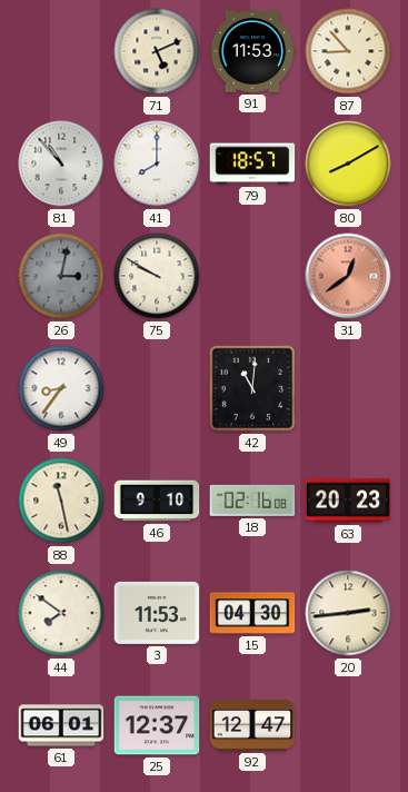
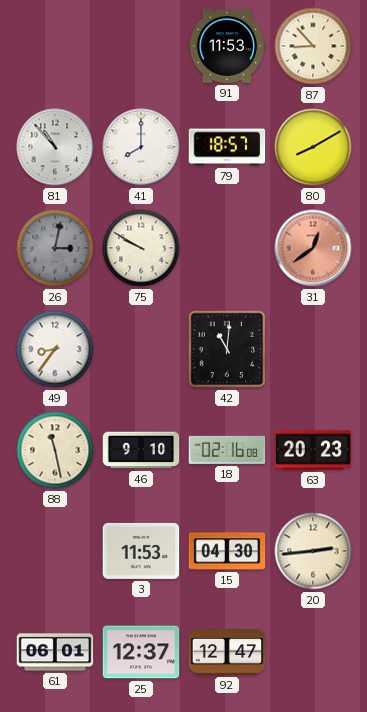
71: 5:11 -> none
44: 7:51 -> none
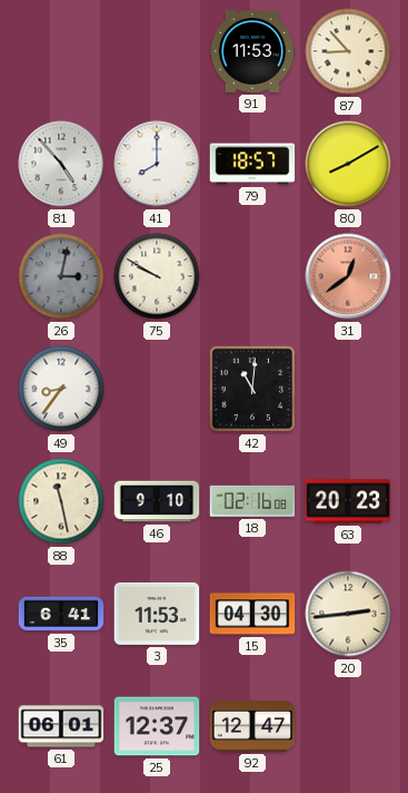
81: 10:53 -> 4:53
35: none -> 6:41
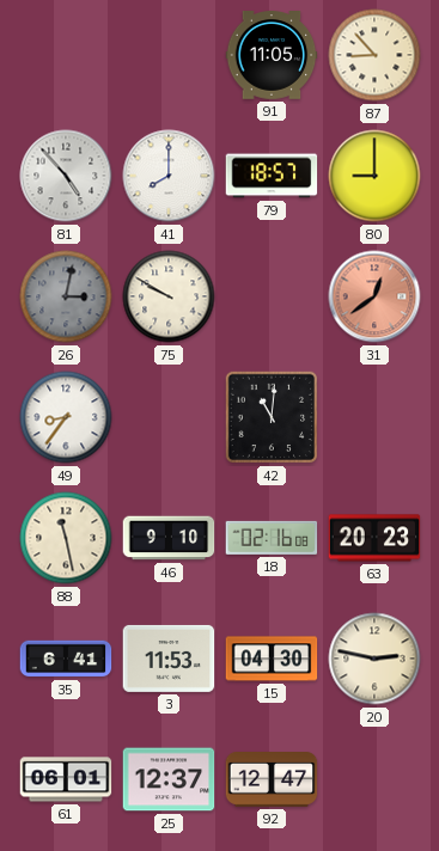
91: 11:53 -> 11:05
80: 8:10 -> 9:00
20: 2:44 -> 2:47
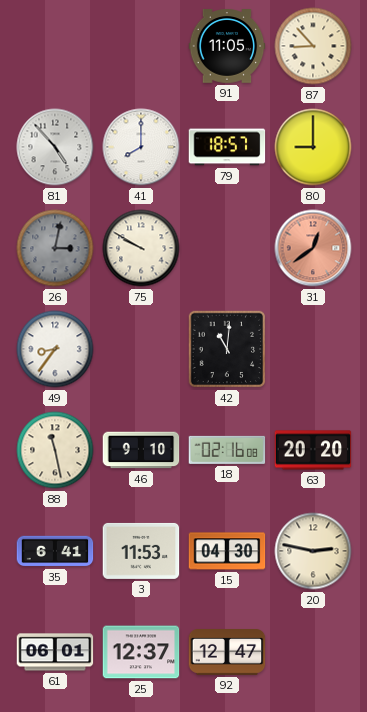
63: 20:23 -> 20:20
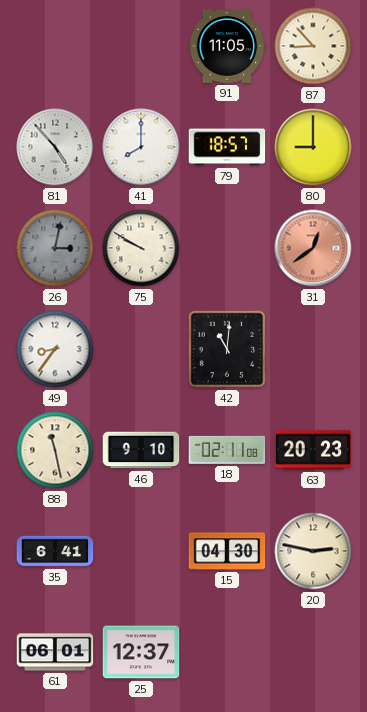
18: 02:16 -> 02:11
63: 20:20 -> 20:23
3: 11:53 -> none
92: 12:47 -> none
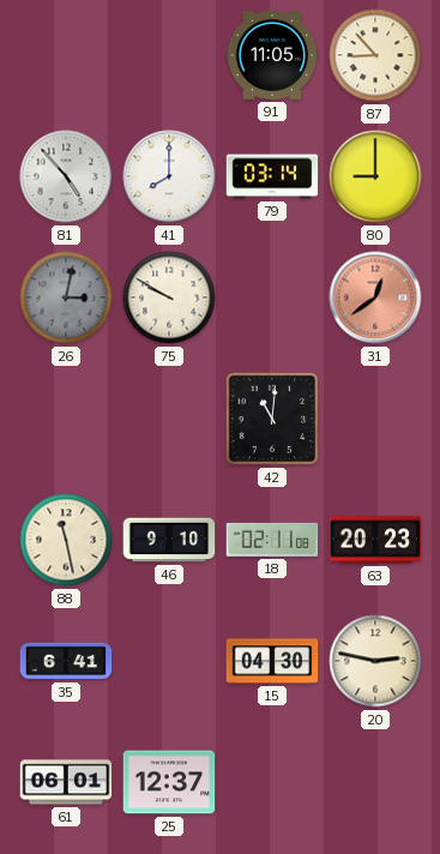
79: 18:57 -> 03:14
49: 8:36 -> none
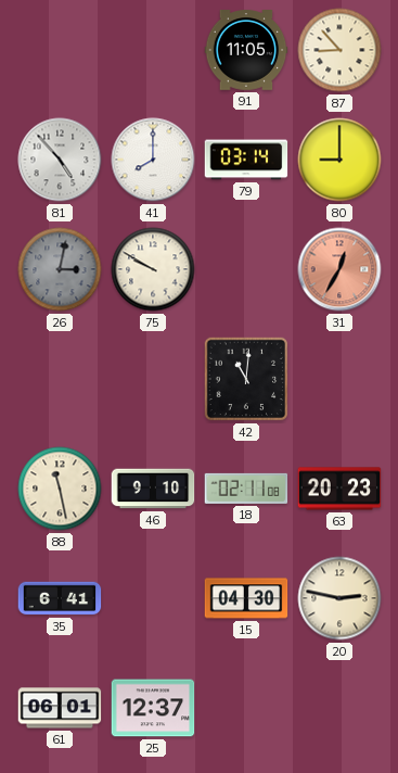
31: 12:39 -> 12:35
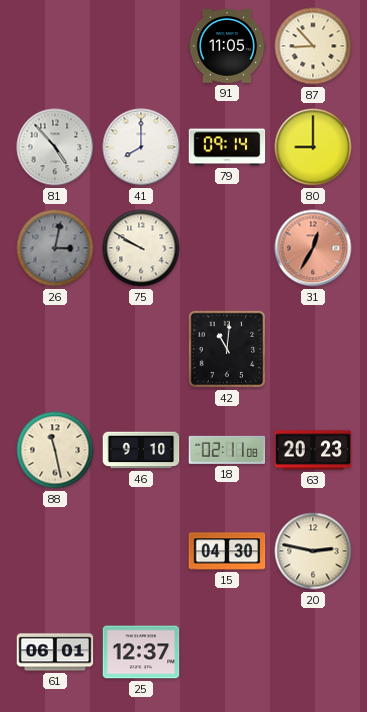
79: 03:14 -> 09:14
35: 6:41 -> none
